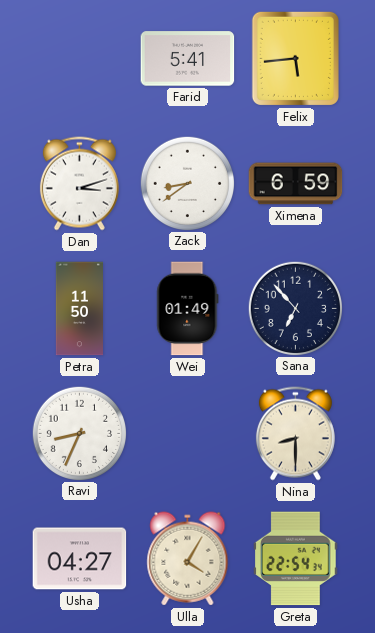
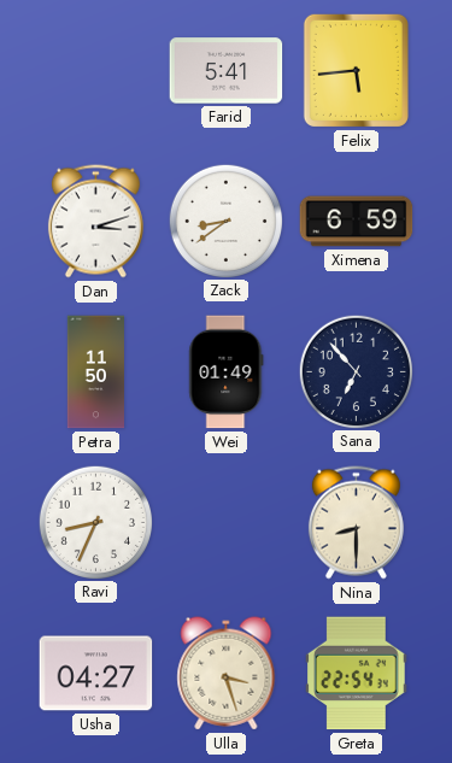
Ulla: 4:05 -> 3:27
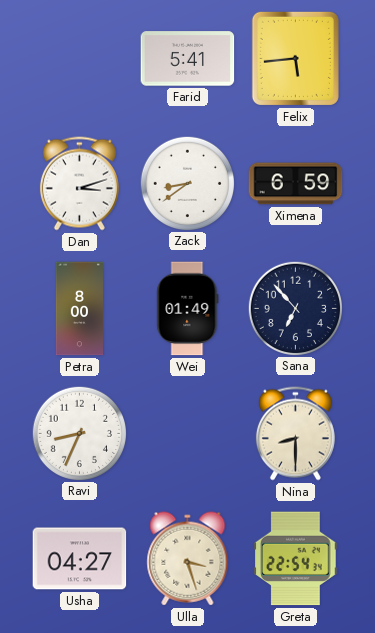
Petra: 11:50 -> 8:00
